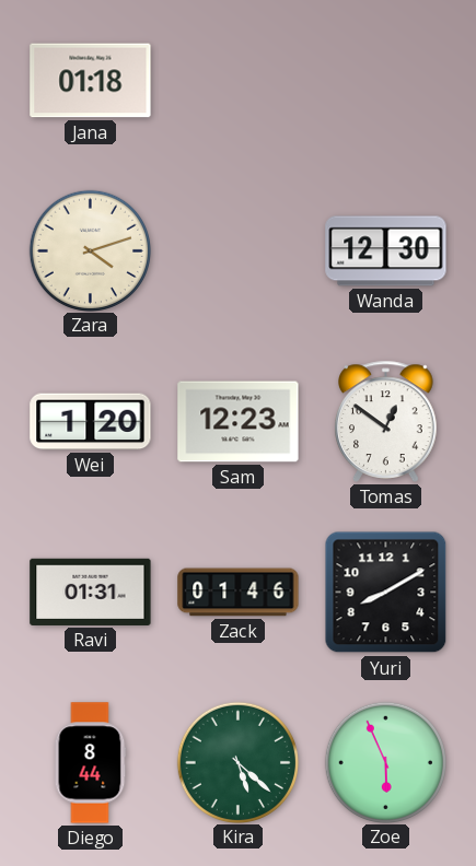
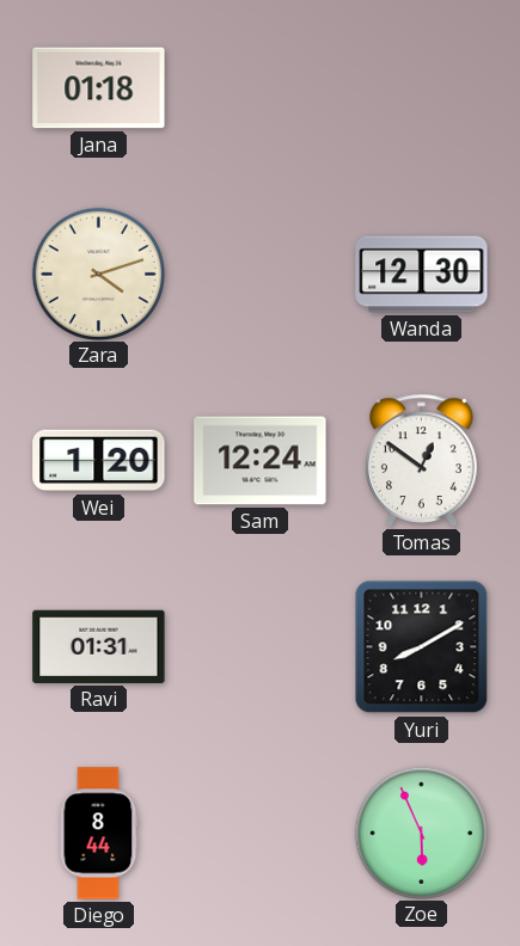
Sam: 12:23 -> 12:24
Zack: 01:46 -> none
Kira: 5:22 -> none
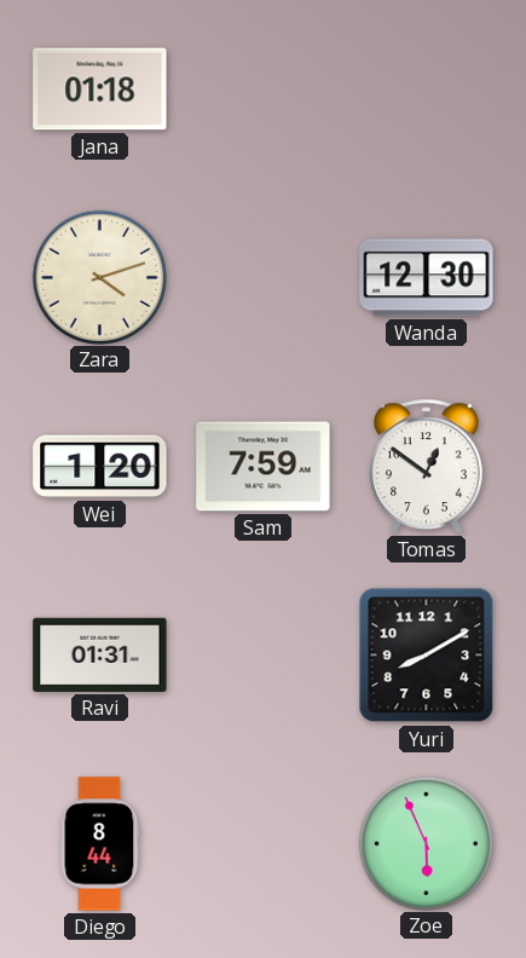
Sam: 12:24 -> 7:59
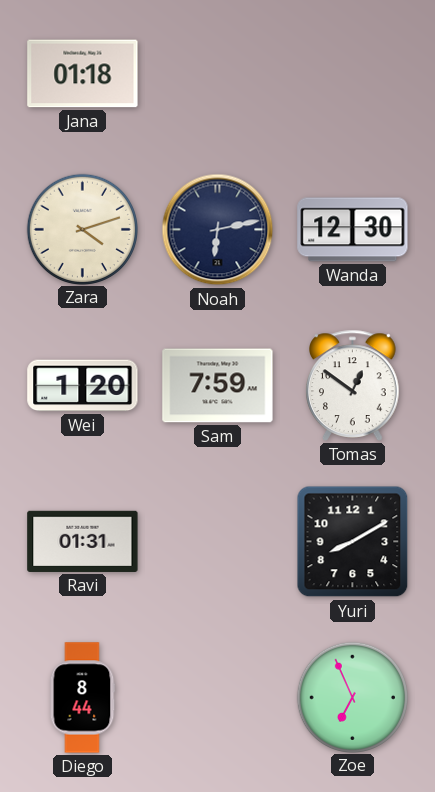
Noah: none -> 6:13
Zoe: 5:56 -> 6:56
